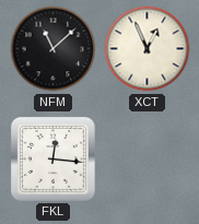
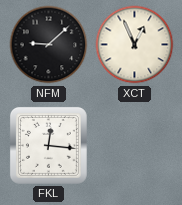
NFM: 11:08 -> 9:08
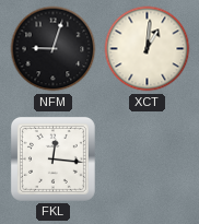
NFM: 9:08 -> 9:03
XCT: 12:56 -> 1:01
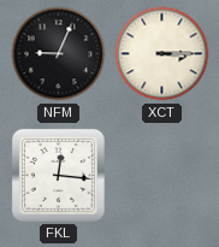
NFM: 9:03 -> 9:04
XCT: 1:01 -> 3:15
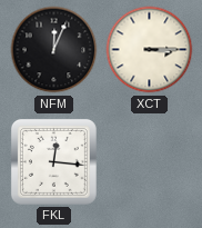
NFM: 9:04 -> 12:04
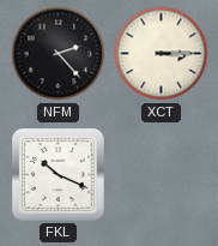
NFM: 12:04 -> 2:23
FKL: 12:16 -> 10:19
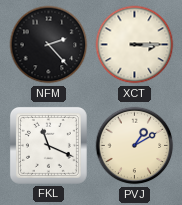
FKL: 10:19 -> 11:19
PVJ: none -> 1:10
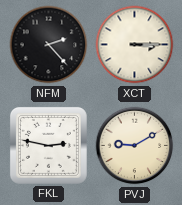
FKL: 11:19 -> 2:47
PVJ: 1:10 -> 9:10
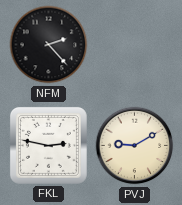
XCT: 3:15 -> none
